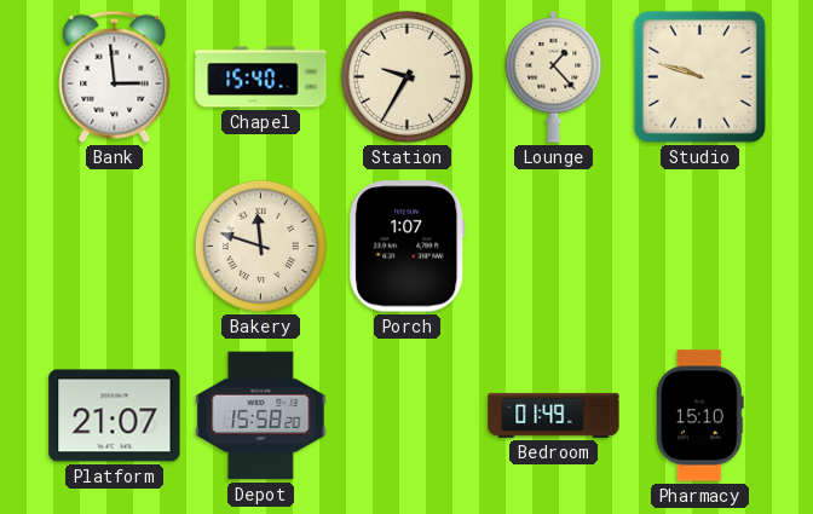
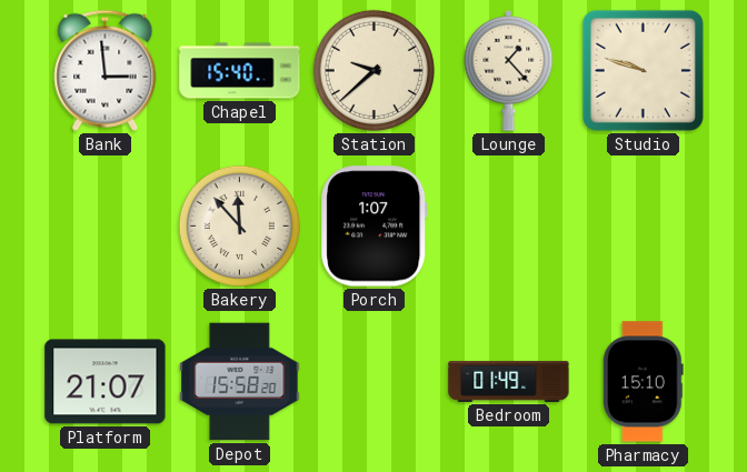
Station: 9:35 -> 9:38
Bakery: 11:48 -> 11:53
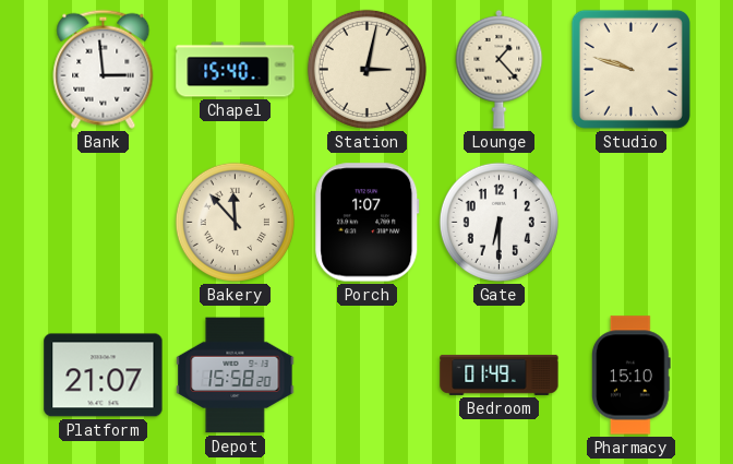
Station: 9:38 -> 3:02
Gate: none -> 6:30
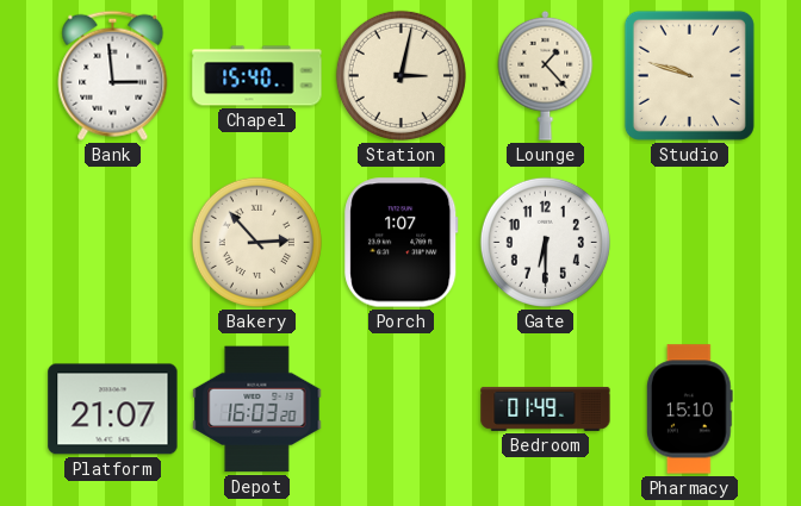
Bakery: 11:53 -> 2:53
Depot: 15:58 -> 16:03
